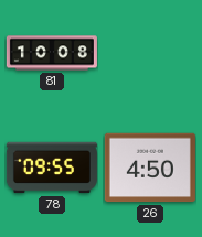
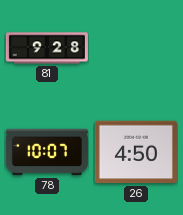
81: 10:08 -> 9:28
78: 09:55 -> 10:07
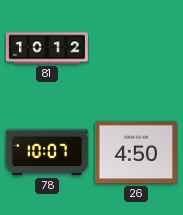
81: 9:28 -> 10:12
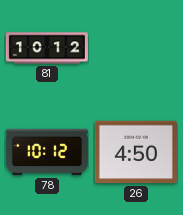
78: 10:07 -> 10:12
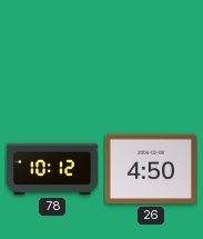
81: 10:12 -> none
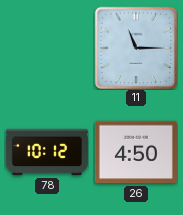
11: none -> 11:15
